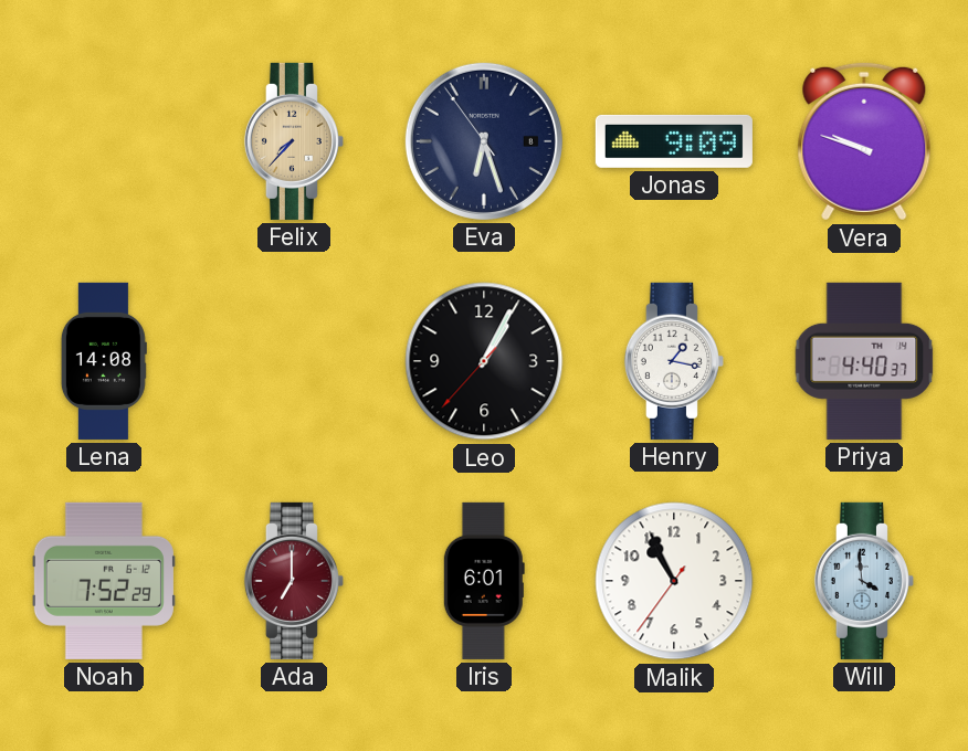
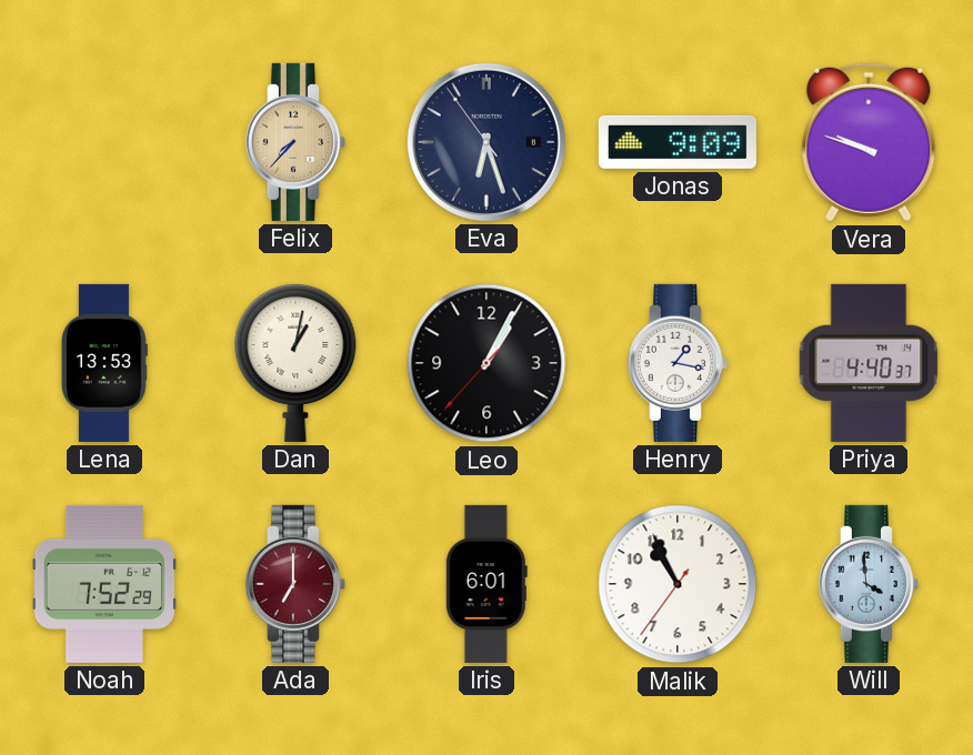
Lena: 14:08 -> 13:53
Dan: none -> 1:02
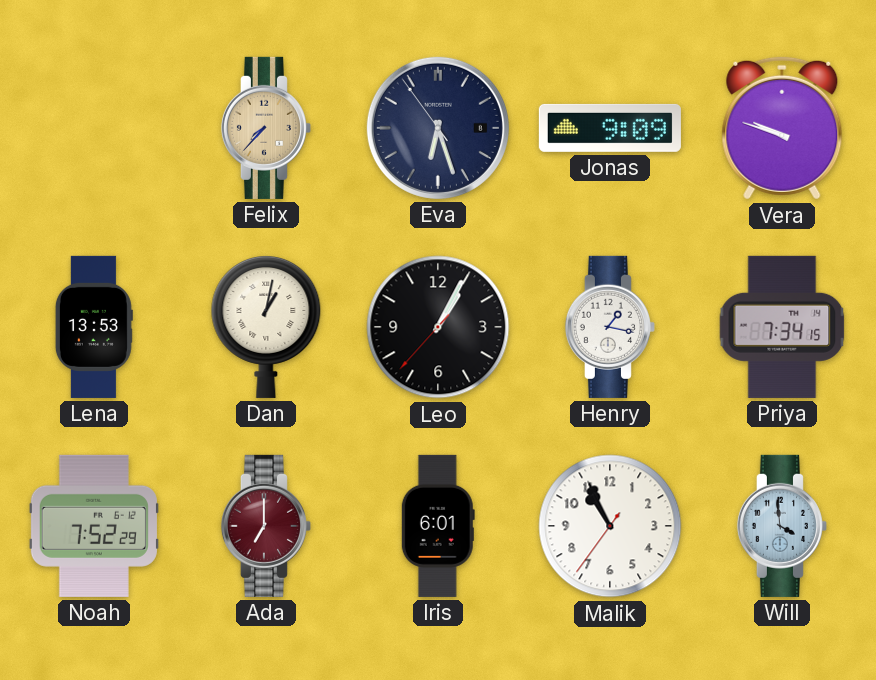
Priya: 4:40 -> 7:34
